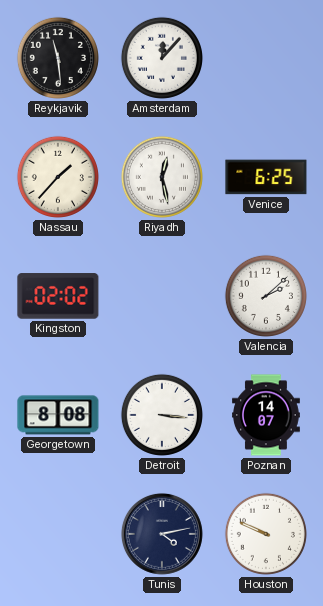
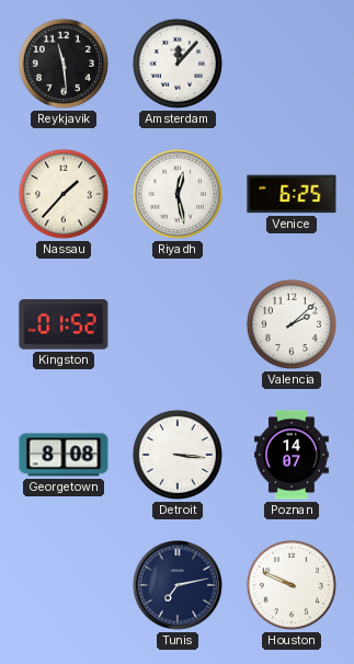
Kingston: 02:02 -> 01:52
Tunis: 4:13 -> 7:13
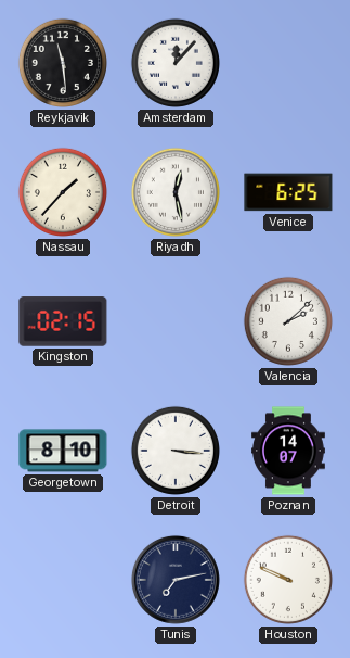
Kingston: 01:52 -> 02:15
Georgetown: 8:08 -> 8:10
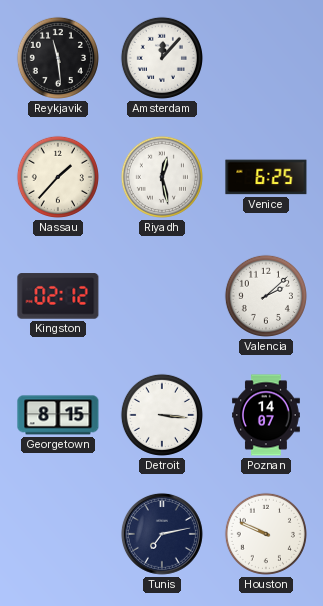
Kingston: 02:15 -> 02:12
Georgetown: 8:10 -> 8:15
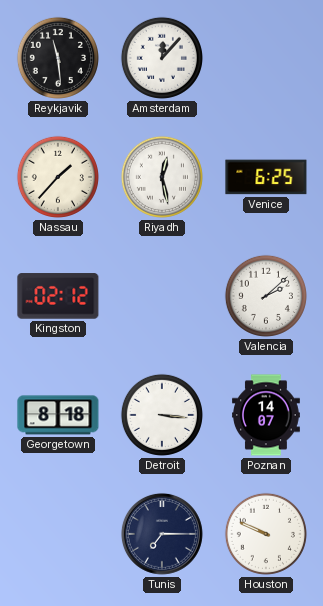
Georgetown: 8:15 -> 8:18
Tunis: 7:13 -> 7:15
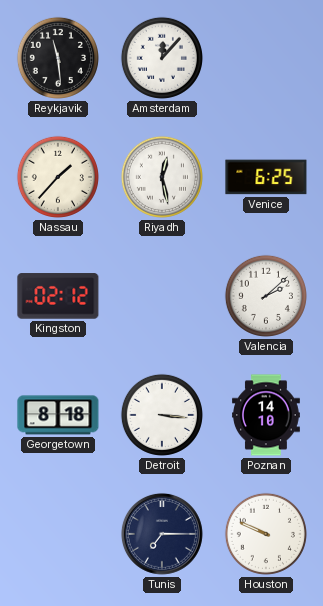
Poznan: 14:07 -> 14:10
